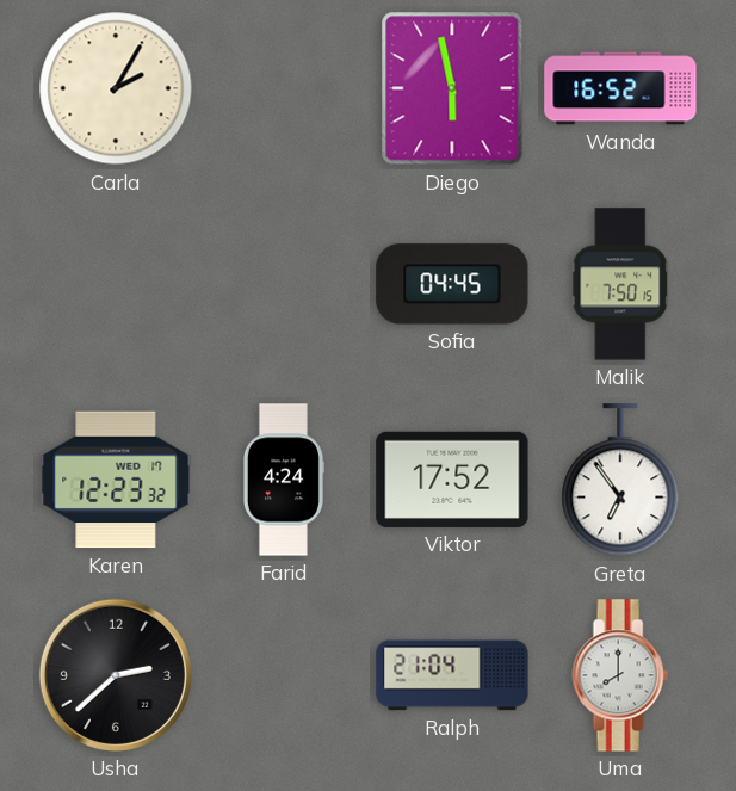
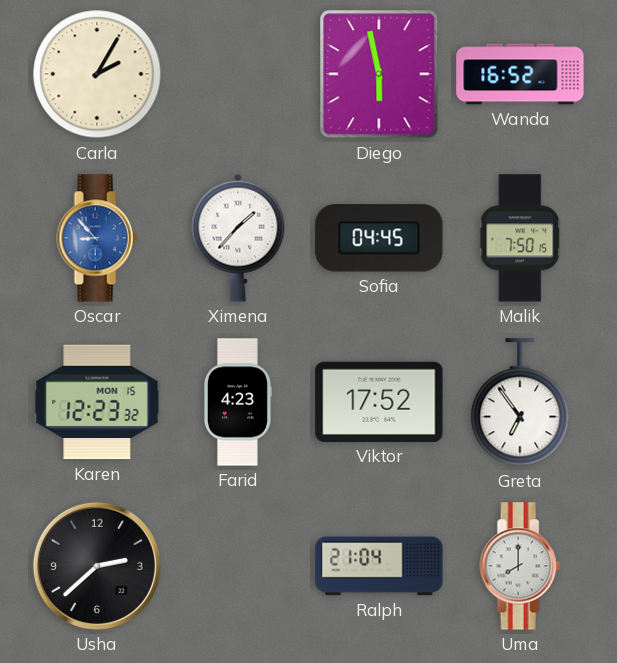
Oscar: none -> 8:53
Ximena: none -> 1:37
Karen date: WED 17 -> MON 15
Farid: 4:24 -> 4:23
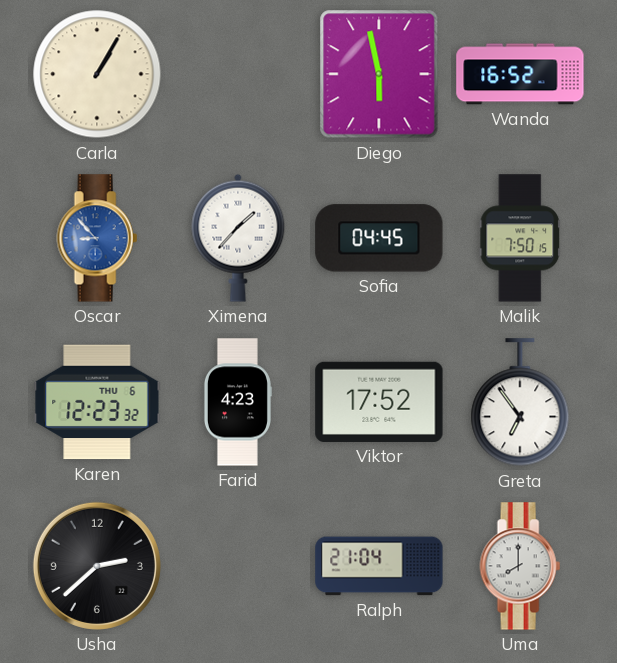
Carla: 2:05 -> 1:05
Karen date: MON 15 -> THU 6
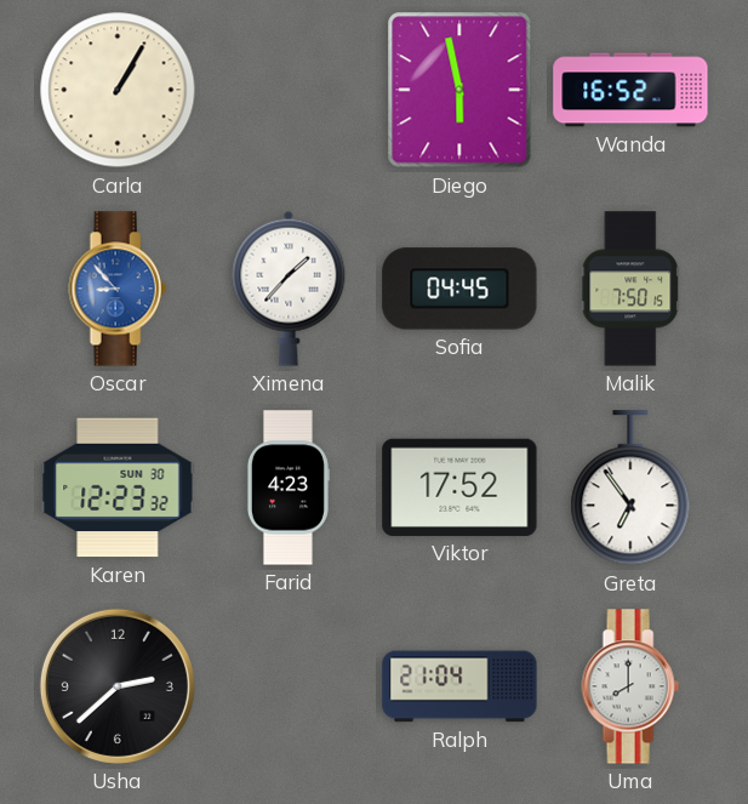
Karen date: THU 6 -> SUN 30
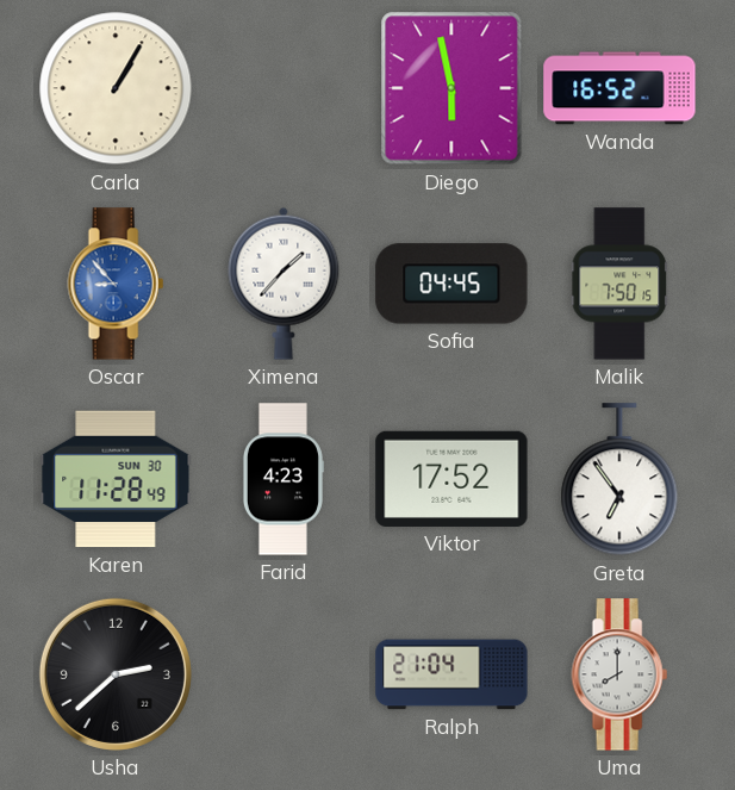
Karen: 12:23 -> 11:28
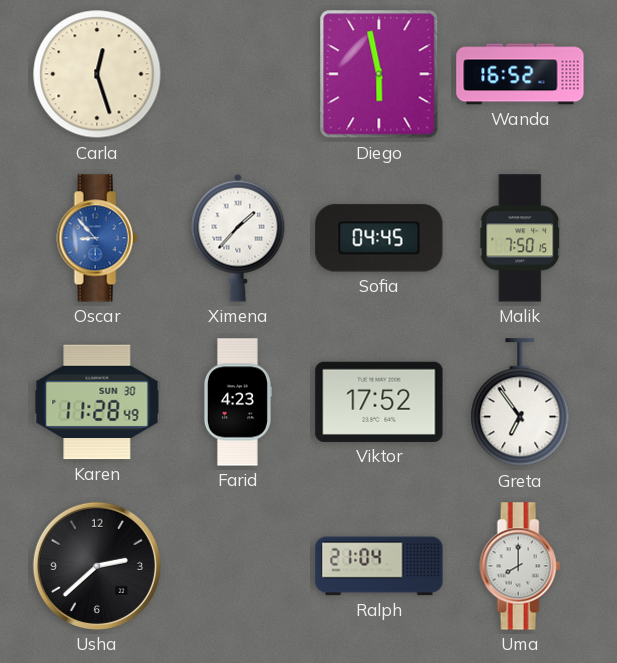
Carla: 1:05 -> 12:27
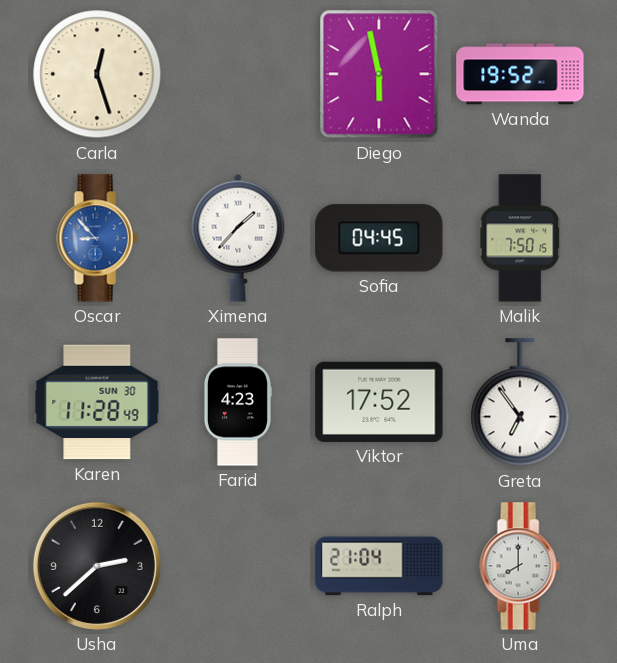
Wanda: 16:52 -> 19:52
